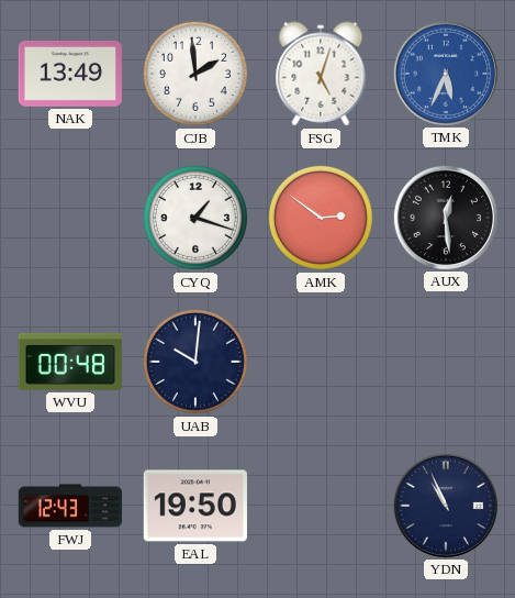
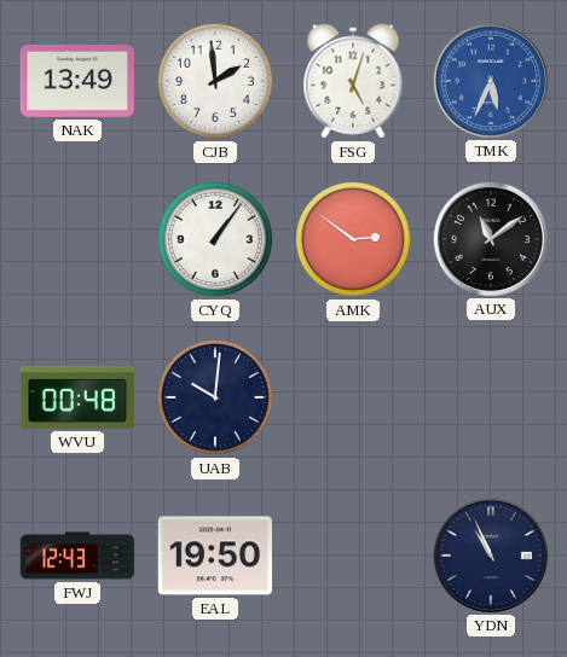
CYQ: 1:18 -> 1:06
AUX: 12:29 -> 11:09
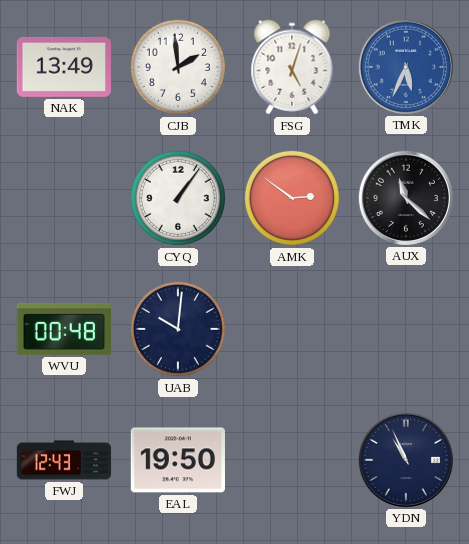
AUX: 11:09 -> 11:22
